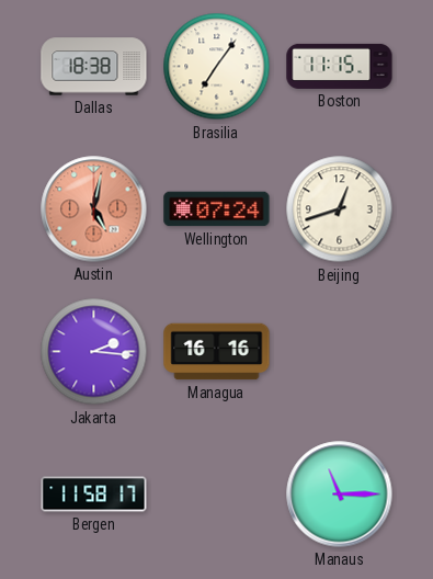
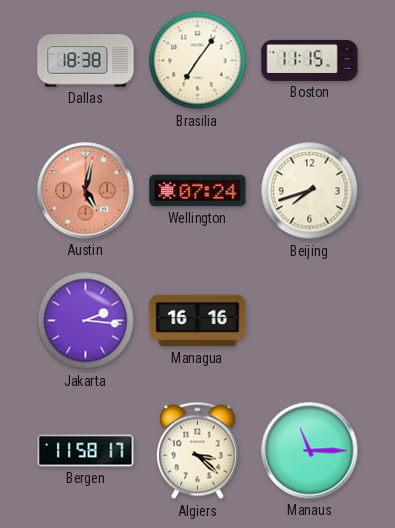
Beijing: 12:42 -> 7:42
Algiers: none -> 3:22
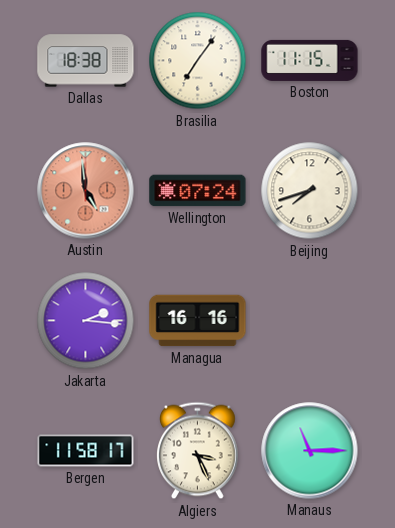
Austin: 5:02 -> 4:59
Algiers: 3:22 -> 3:26
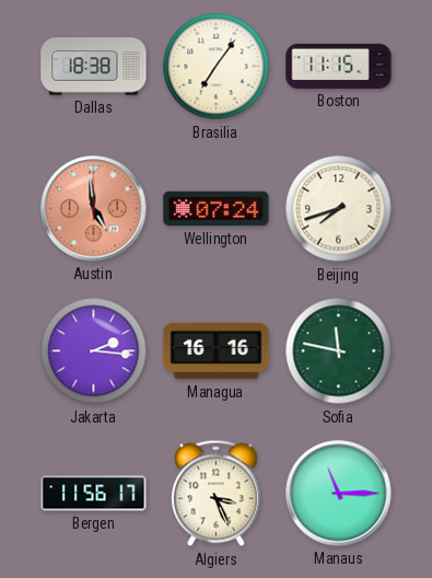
Sofia: none -> 11:47
Bergen: 11:58 -> 11:56
